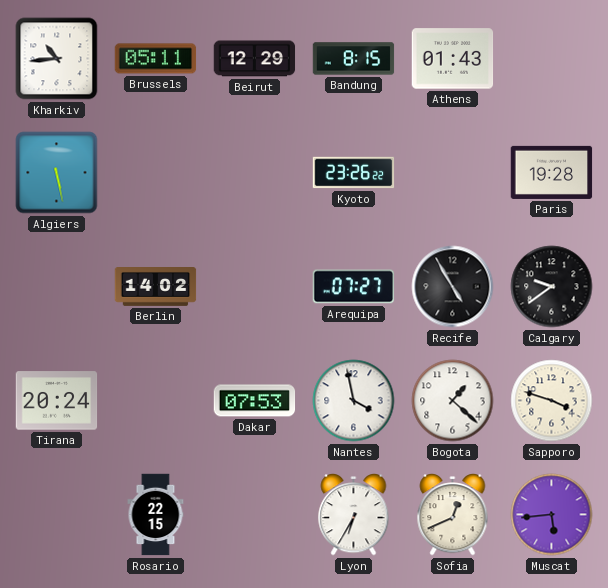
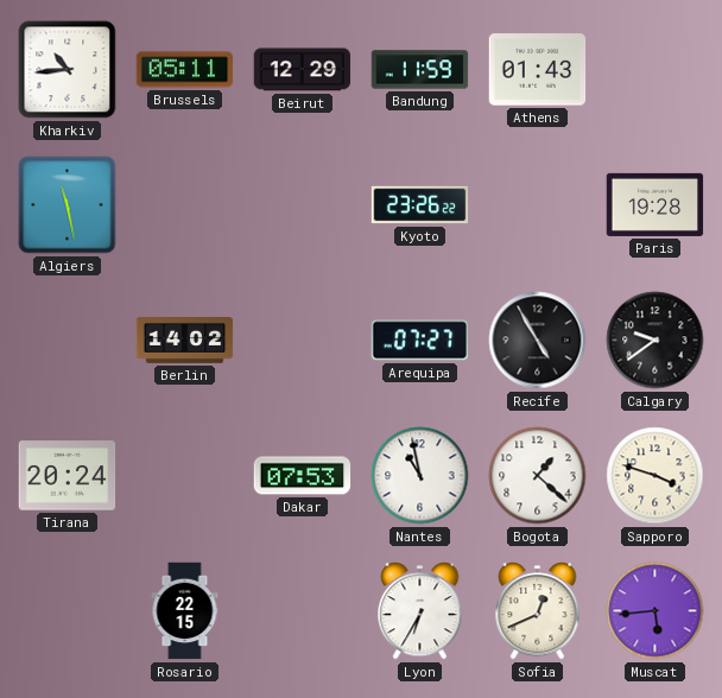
Bandung: 8:15 -> 11:59
Algiers: 5:28 -> 11:28
Nantes: 3:58 -> 10:58
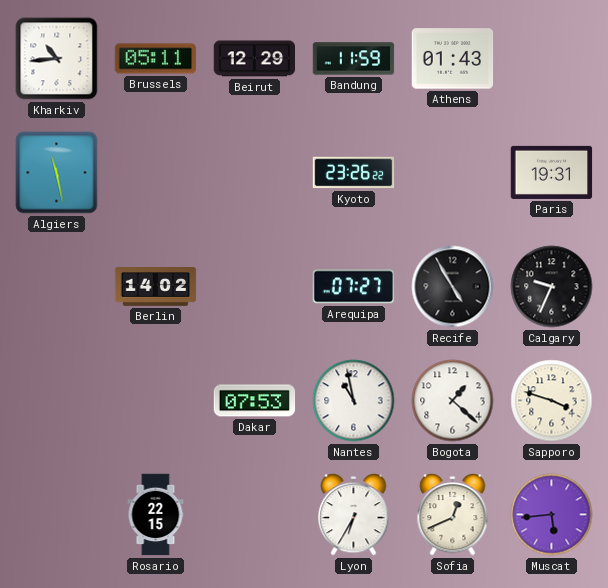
Paris: 19:28 -> 19:31
Calgary: 9:39 -> 9:34
Tirana: 20:24 -> none
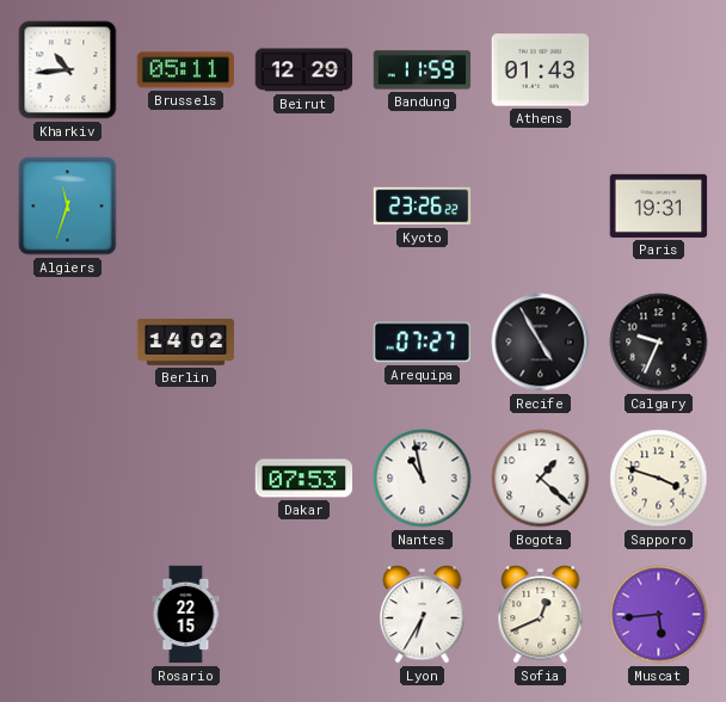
Algiers: 11:28 -> 11:33
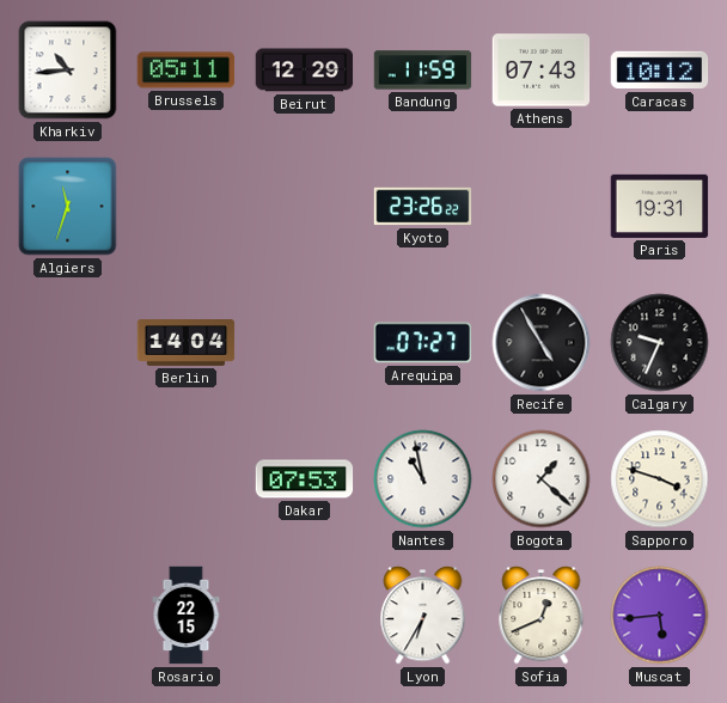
Athens: 01:43 -> 07:43
Caracas: none -> 10:12
Berlin: 14:02 -> 14:04
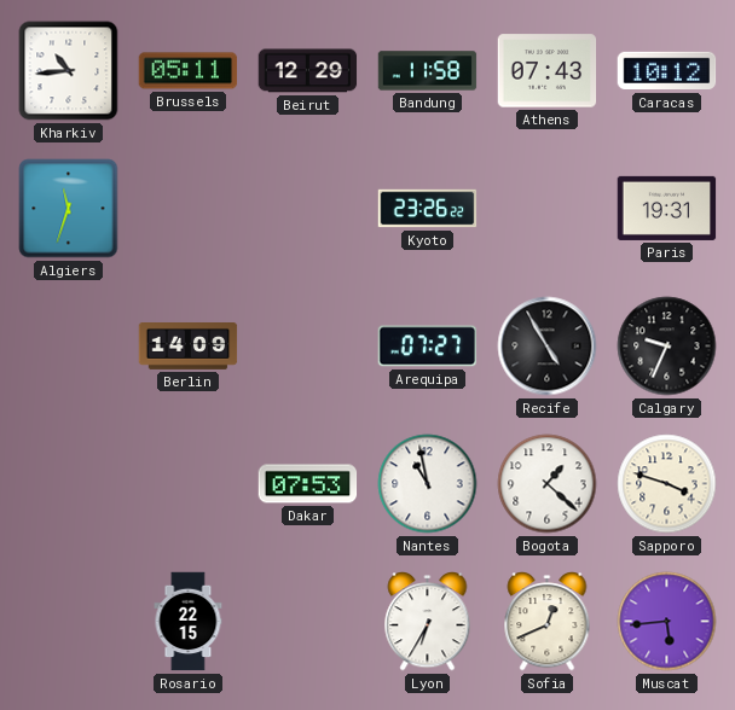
Bandung: 11:59 -> 11:58
Berlin: 14:04 -> 14:09
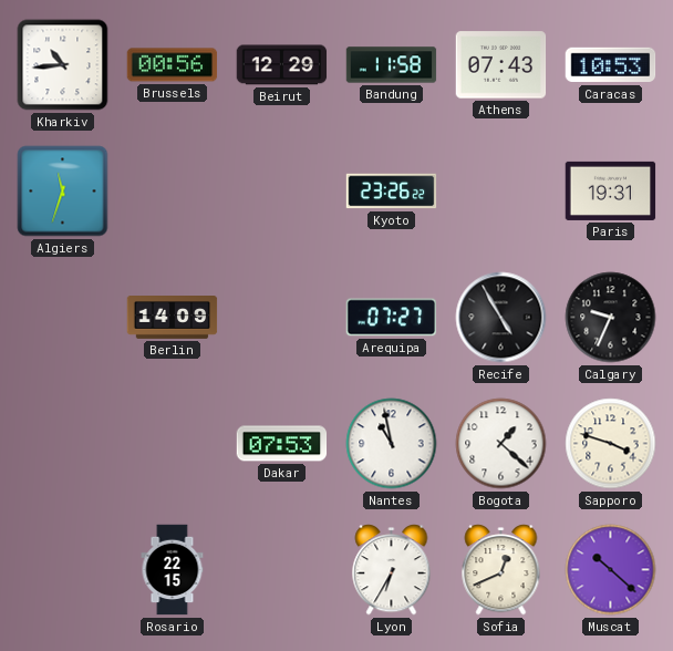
Brussels: 05:11 -> 00:56
Caracas: 10:12 -> 10:53
Muscat: 5:44 -> 10:22
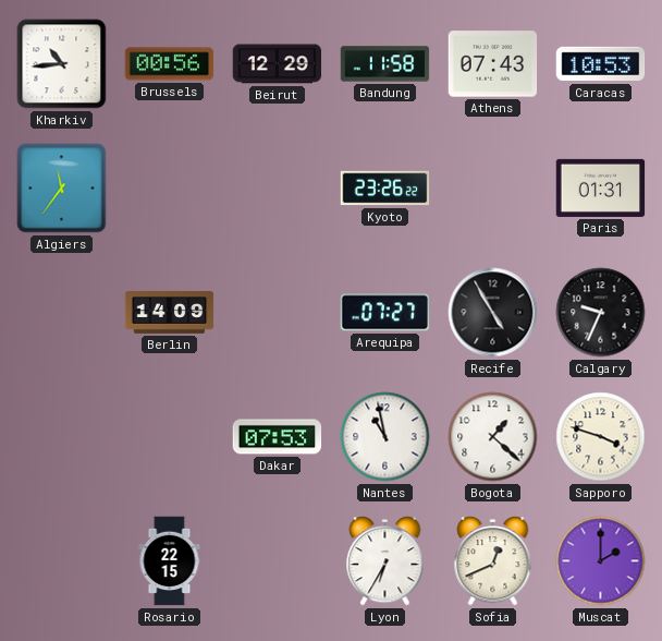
Algiers: 11:33 -> 11:36
Paris: 19:31 -> 01:31
Muscat: 10:22 -> 2:00
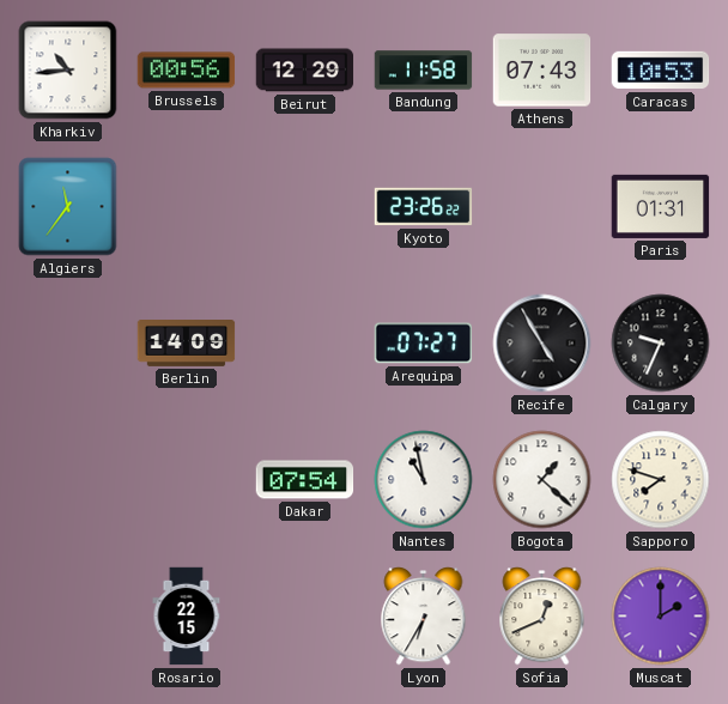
Dakar: 07:53 -> 07:54
Sapporo: 3:48 -> 7:48
